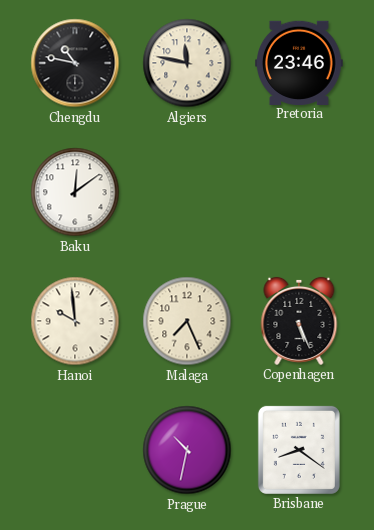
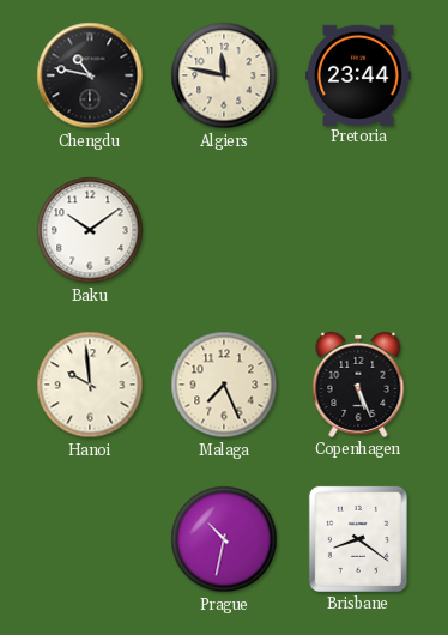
Pretoria: 23:46 -> 23:44
Baku: 12:09 -> 10:09
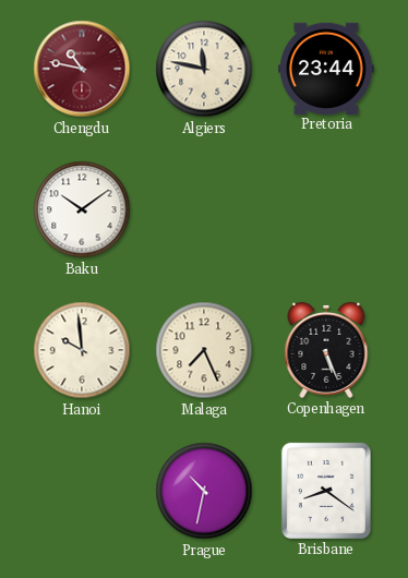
Chengdu dial: black -> burgundy
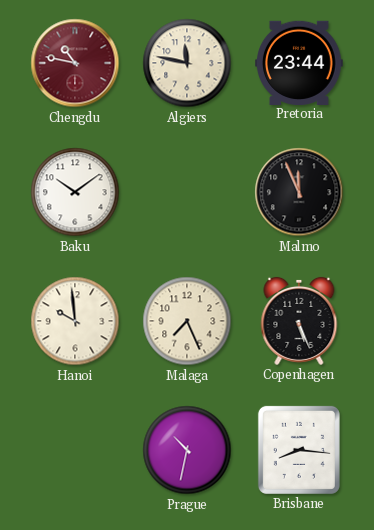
Malmo: none -> 11:56
Brisbane: 8:21 -> 8:16
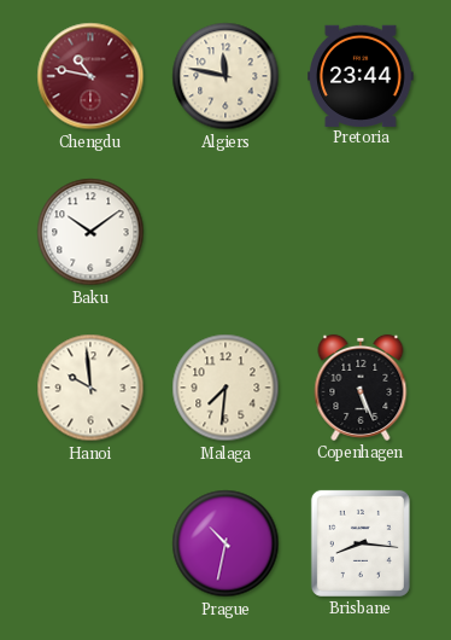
Malmo: 11:56 -> none
Malaga: 7:26 -> 7:31
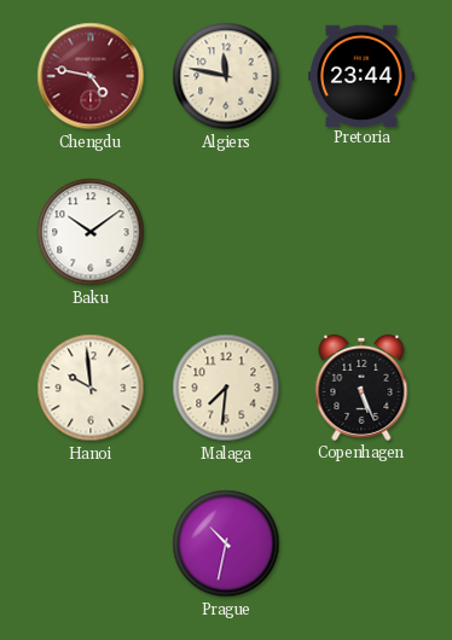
Chengdu: 10:47 -> 4:47
Brisbane: 8:16 -> none
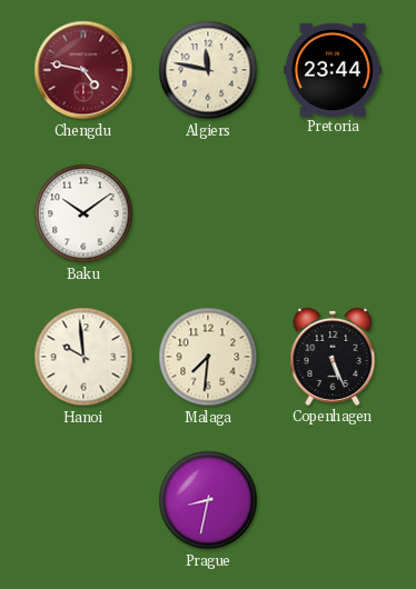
Prague: 10:32 -> 8:32
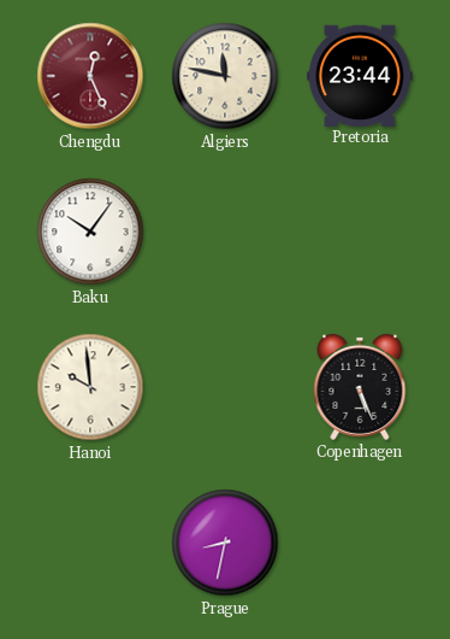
Chengdu: 4:47 -> 12:26
Baku: 10:09 -> 10:06
Malaga: 7:31 -> none
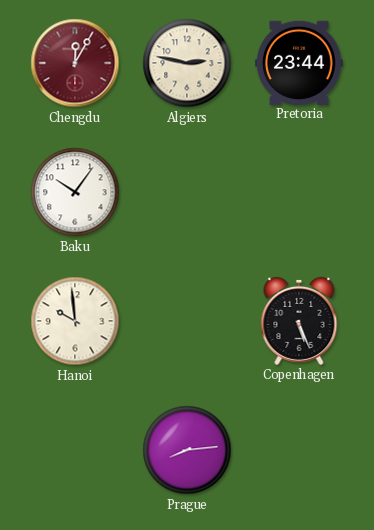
Chengdu: 12:26 -> 12:05
Algiers: 11:47 -> 2:47
Prague: 8:32 -> 8:14
